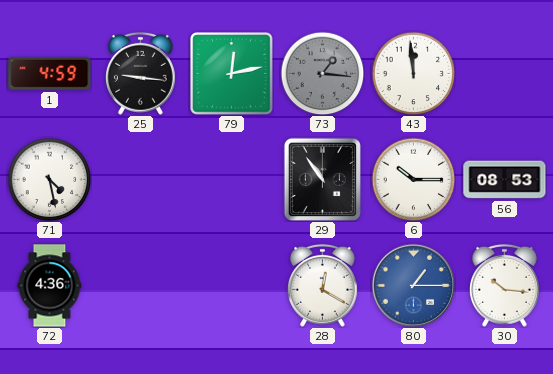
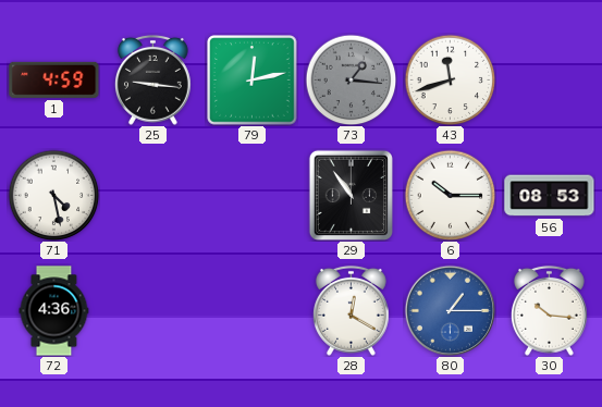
43: 11:59 -> 11:42
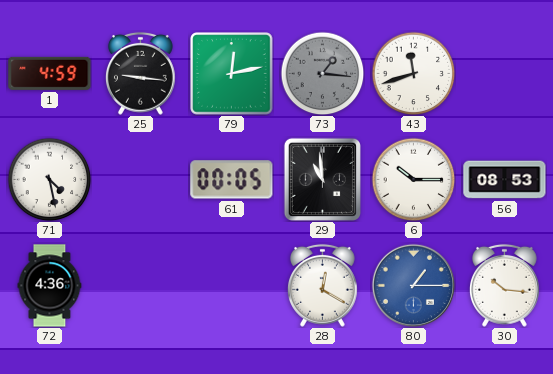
61: none -> 00:05
29: 10:54 -> 10:59
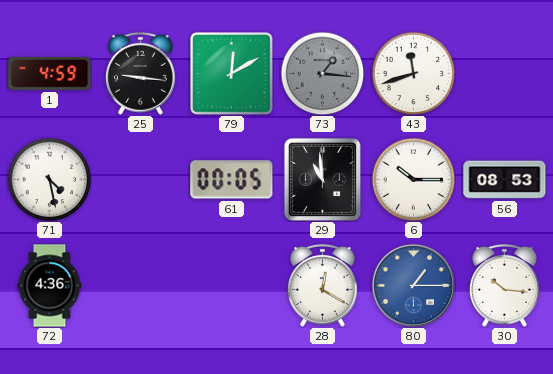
79: 12:13 -> 12:10
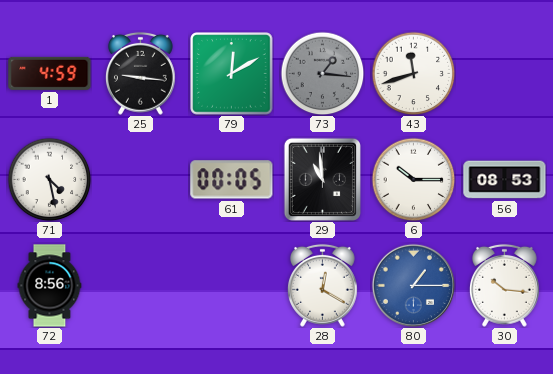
72: 4:36 -> 8:56
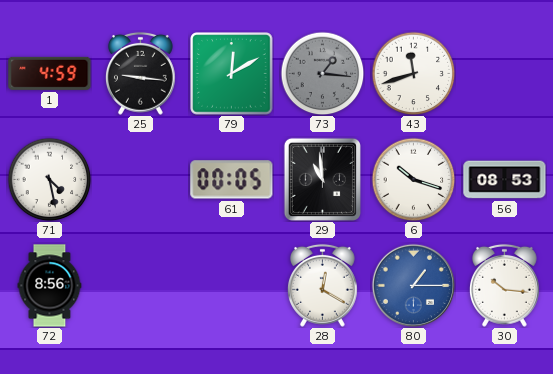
6: 10:15 -> 10:18
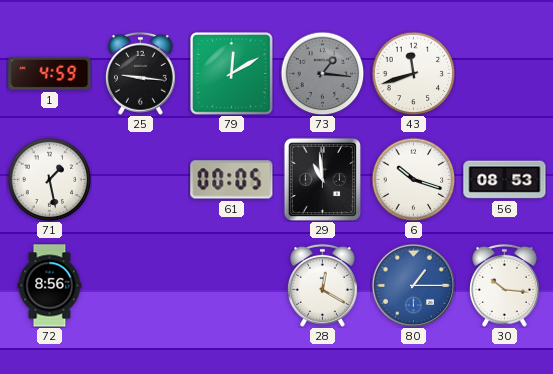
71: 4:28 -> 1:28
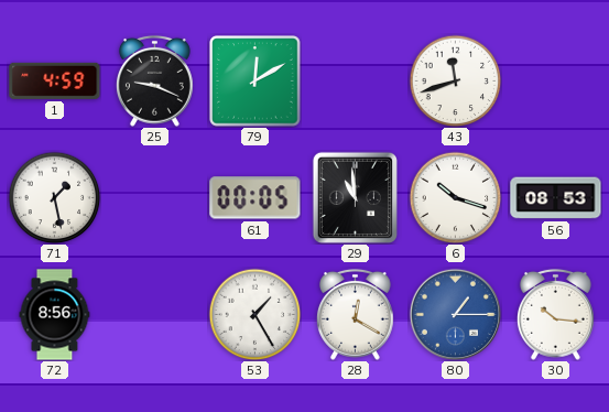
25: 9:16 -> 9:19
73: 1:16 -> none
53: none -> 1:25
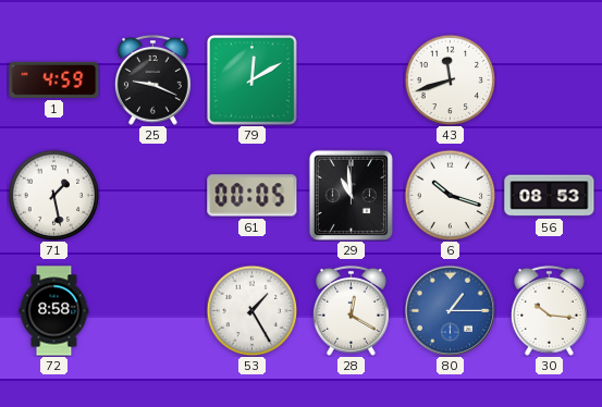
72: 8:56 -> 8:58
